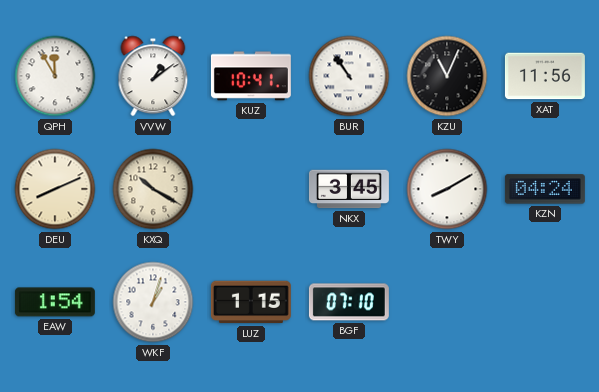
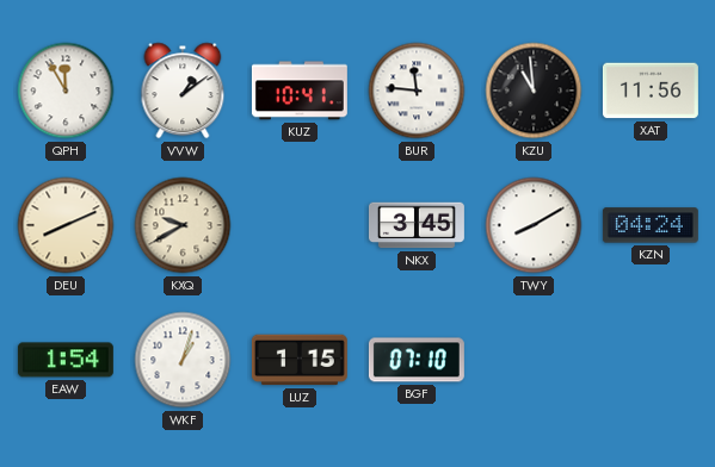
BUR: 10:54 -> 11:46
KZU: 11:04 -> 10:59
KXQ: 10:20 -> 9:40
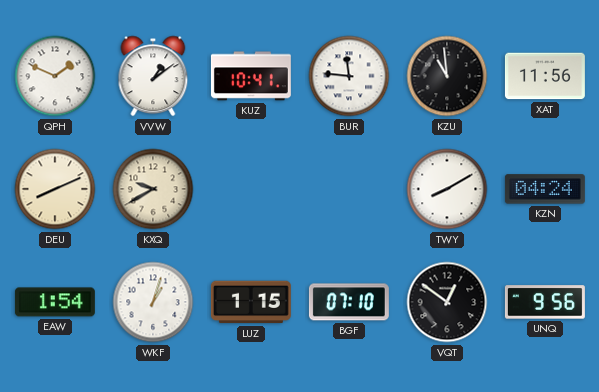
QPH: 11:55 -> 1:49
NKX: 3:45 -> none
VQT: none -> 12:51
UNQ: none -> 9:56
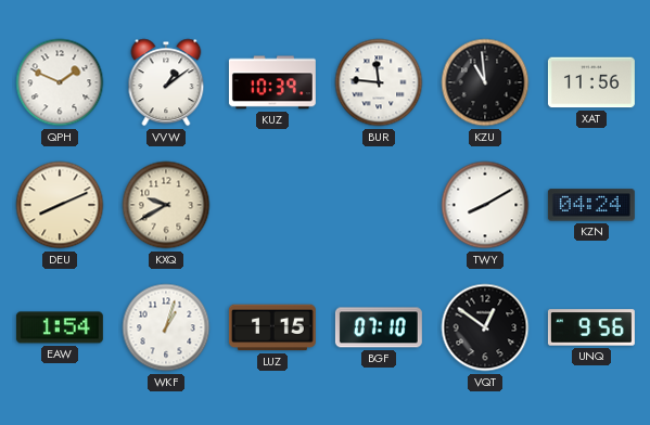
KUZ: 10:41 -> 10:39
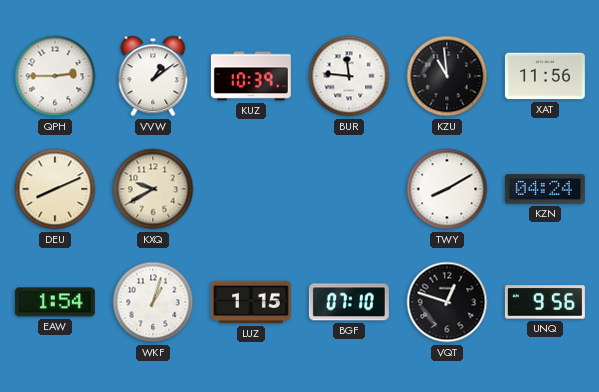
QPH: 1:49 -> 2:45
VQT: 12:51 -> 12:48
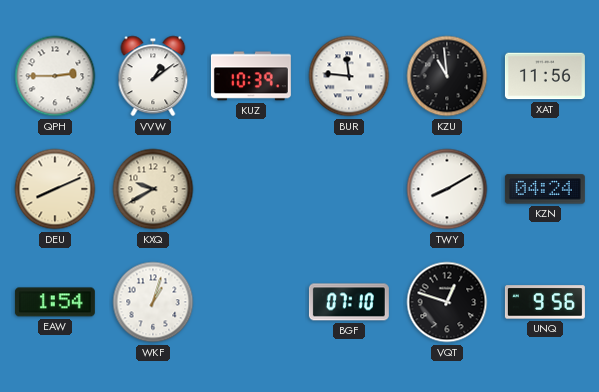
LUZ: 1:15 -> none
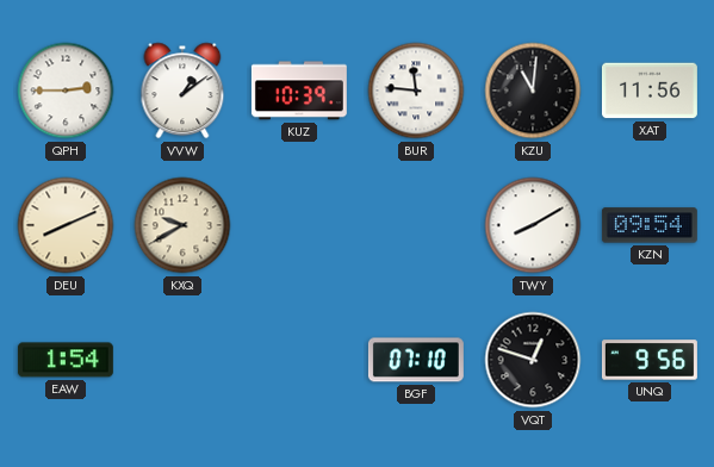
KZU: 10:59 -> 11:01
KZN: 04:24 -> 09:54
WKF: 1:03 -> none
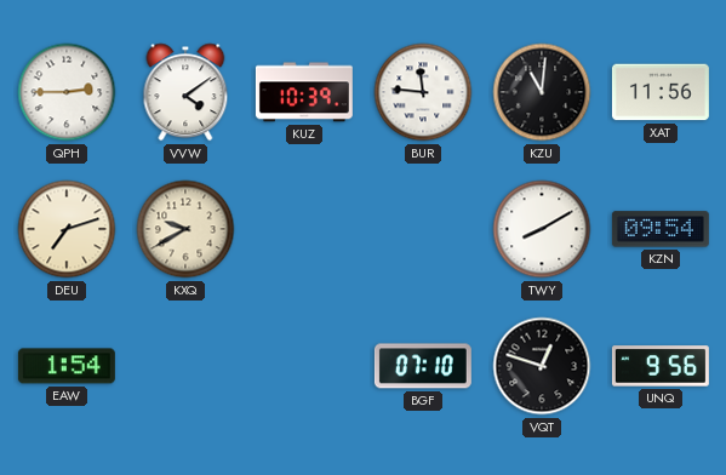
VVW: 1:09 -> 4:09
DEU: 8:11 -> 7:12
